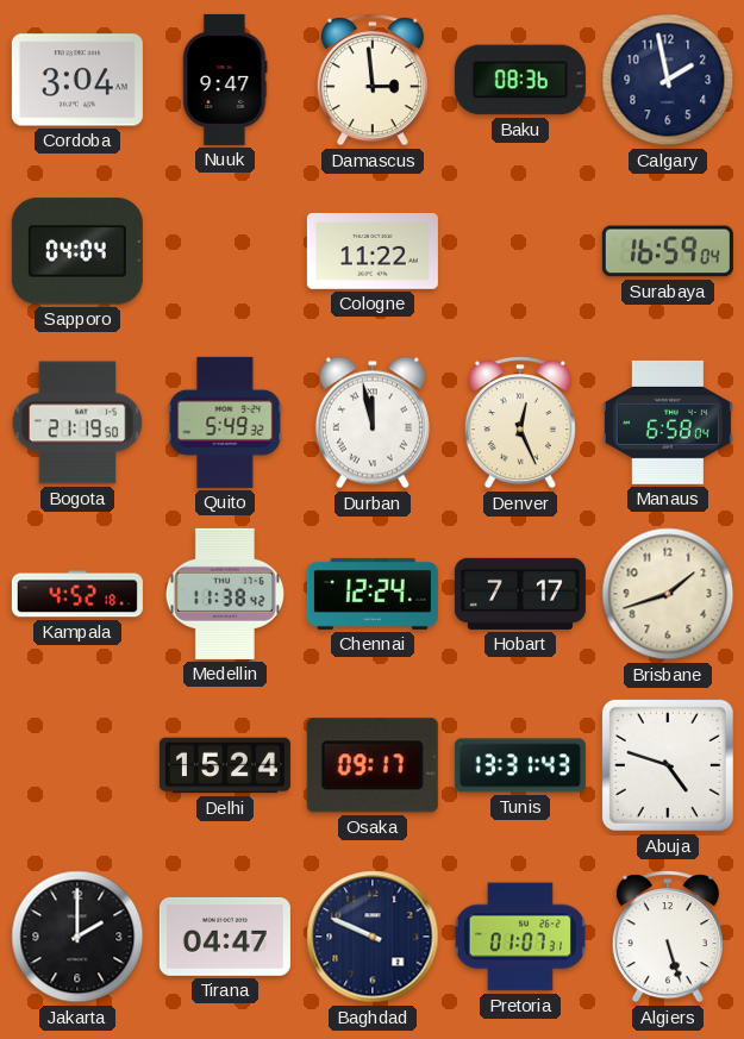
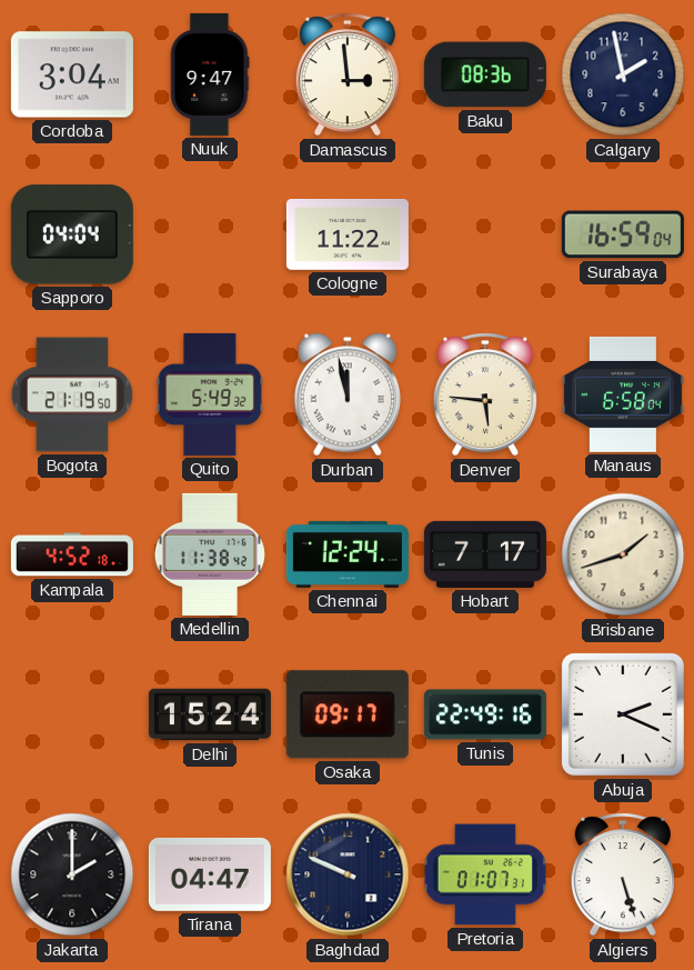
Denver: 12:26 -> 5:46
Tunis: 13:31 -> 22:49
Abuja: 4:48 -> 2:19
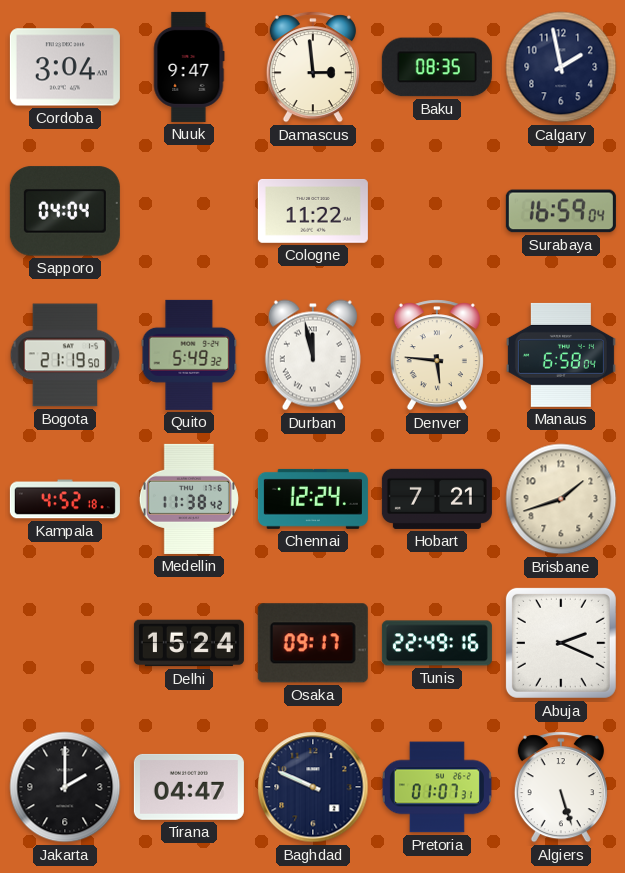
Baku: 08:36 -> 08:35
Hobart: 7:17 -> 7:21
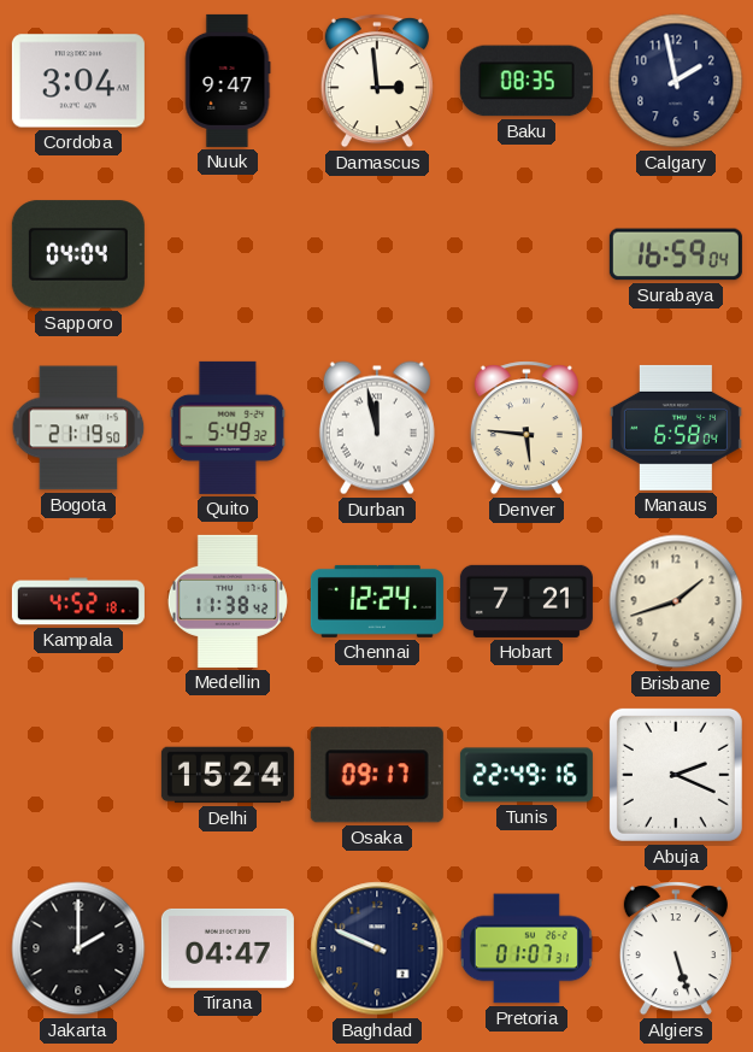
Cologne: 11:22 -> none
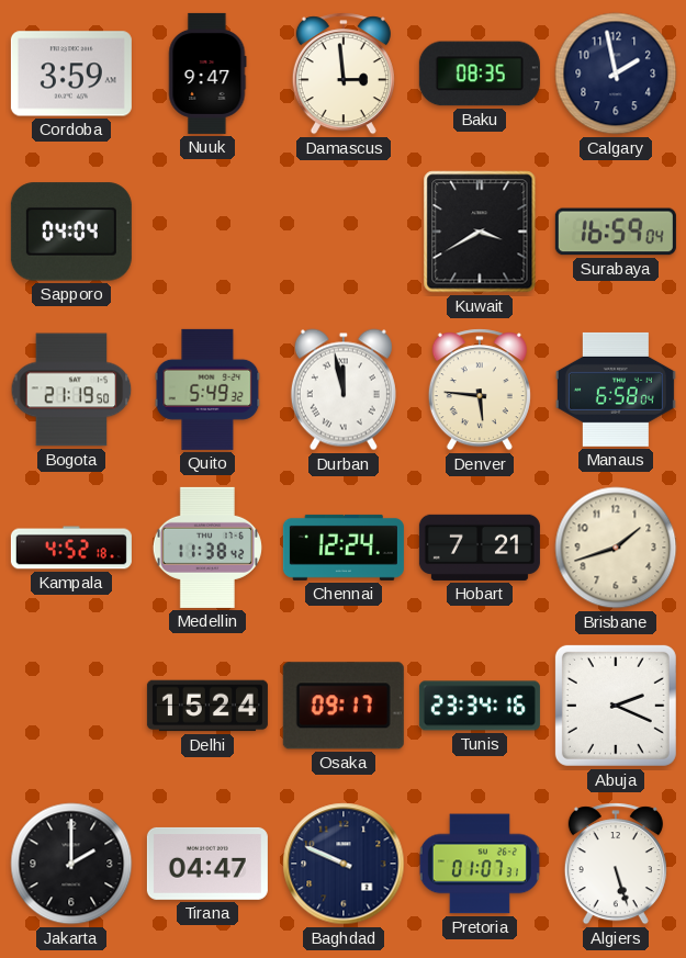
Cordoba: 3:04 -> 3:59
Kuwait: none -> 3:40
Tunis: 22:49 -> 23:34
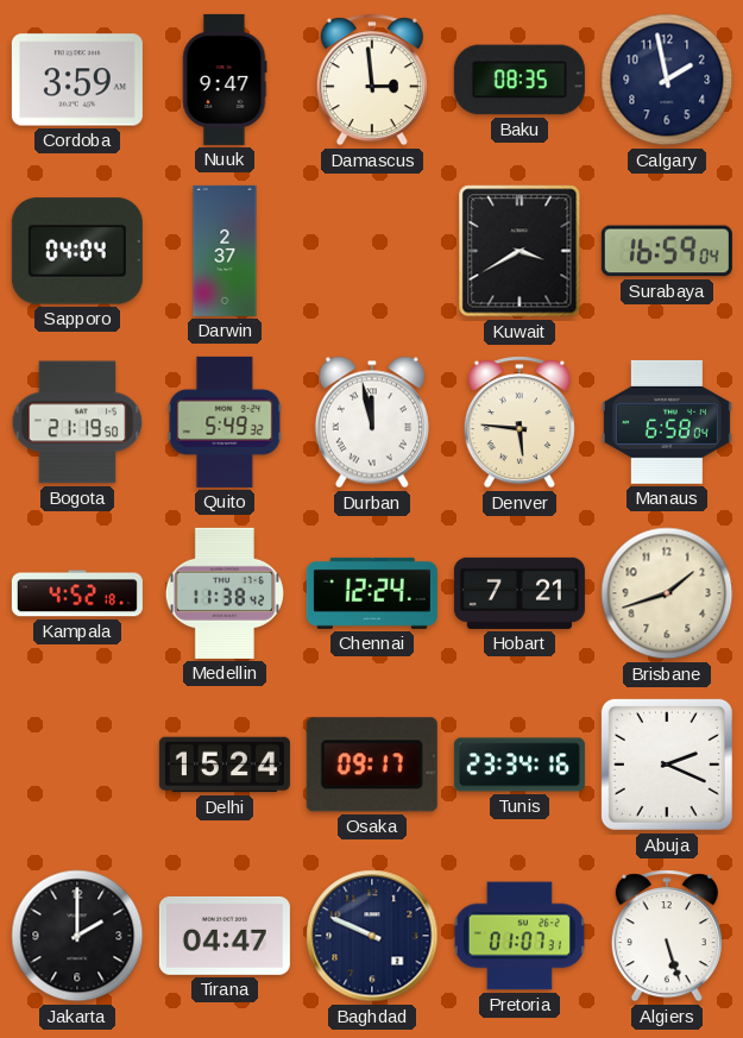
Darwin: none -> 2:37
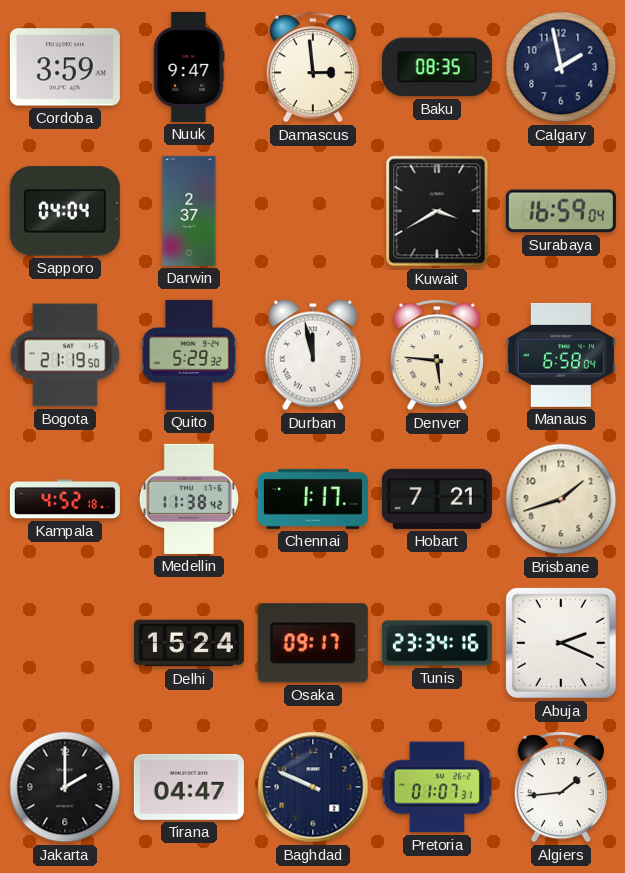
Quito: 5:49 -> 5:29
Chennai: 12:24 -> 1:17
Algiers: 5:27 -> 1:44
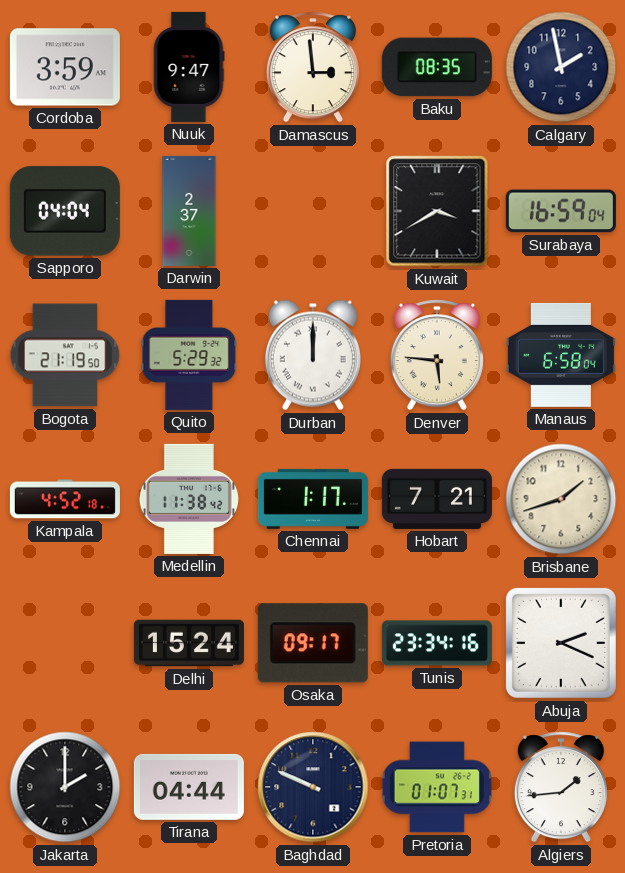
Durban: 11:58 -> 12:00
Tirana: 04:47 -> 04:44
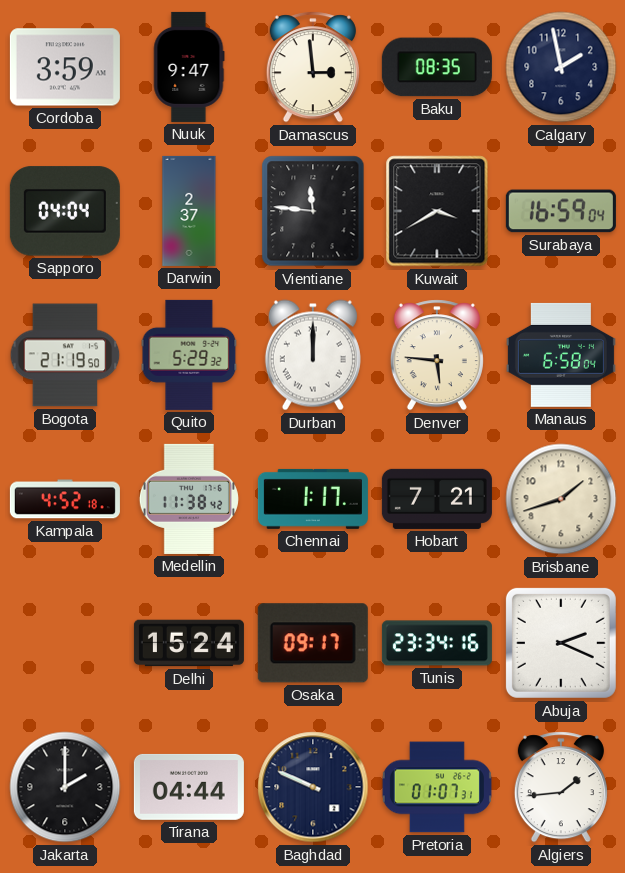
Vientiane: none -> 11:46
